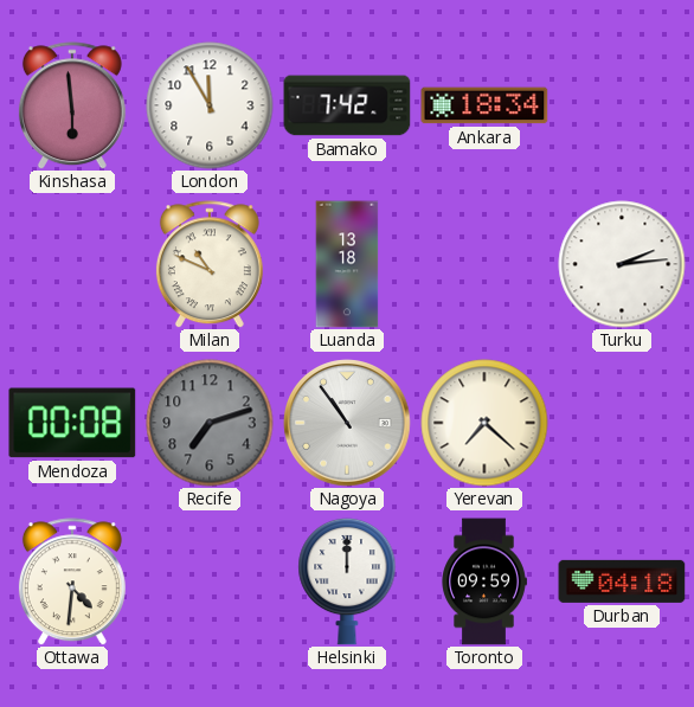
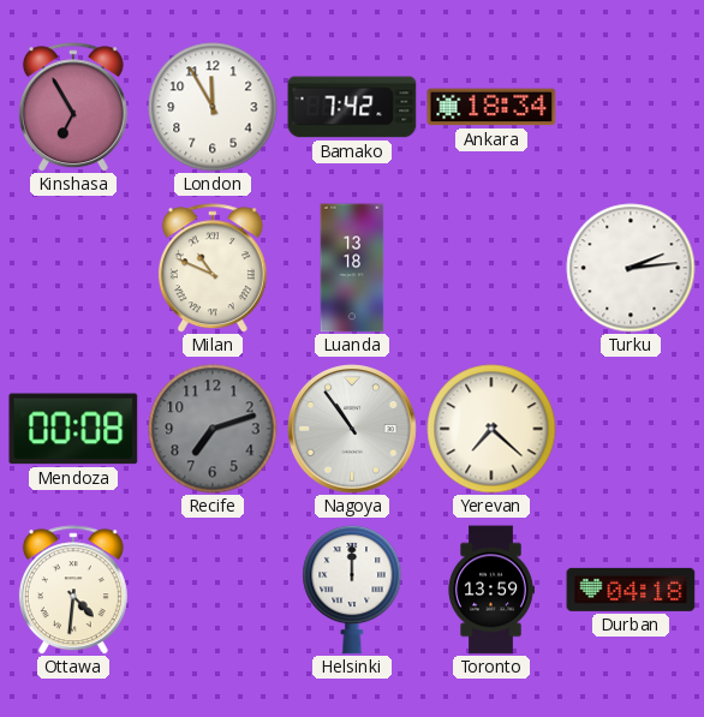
Kinshasa: 5:59 -> 6:55
Toronto: 09:59 -> 13:59
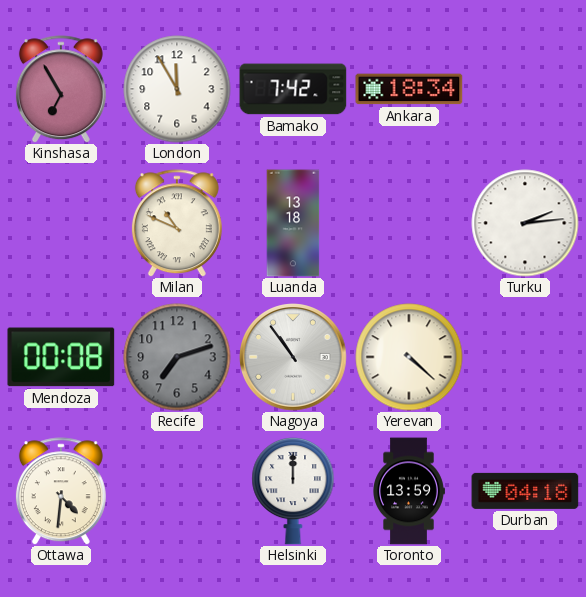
Yerevan: 7:22 -> 4:22
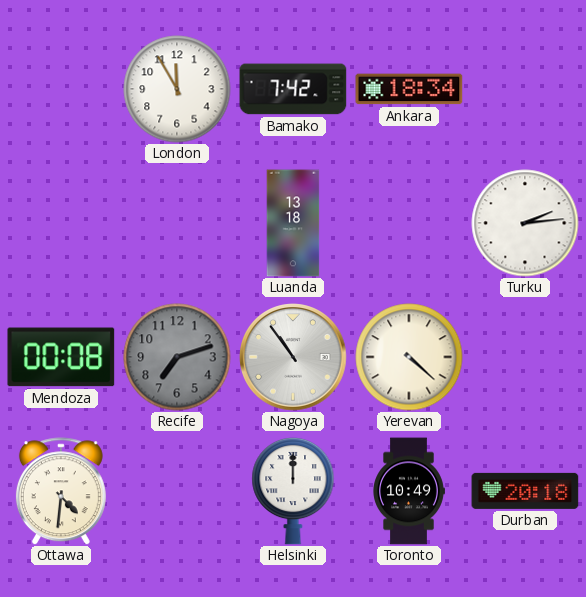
Kinshasa: 6:55 -> none
Milan: 10:49 -> none
Toronto: 13:59 -> 10:49
Durban: 04:18 -> 20:18
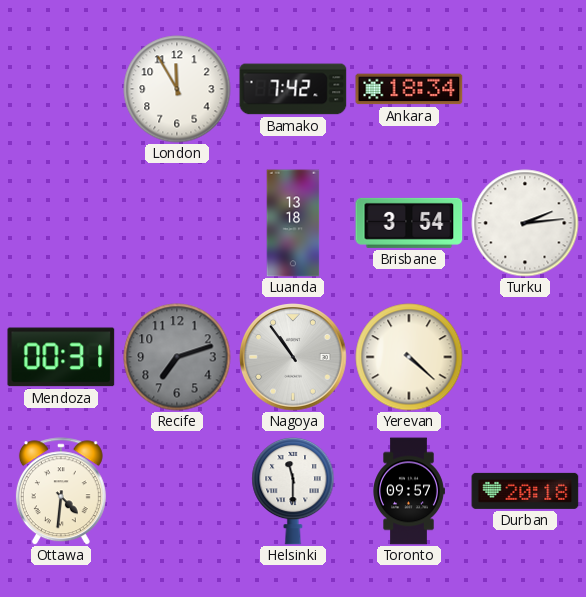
Brisbane: none -> 3:54
Mendoza: 00:08 -> 00:31
Helsinki: 12:00 -> 11:30
Toronto: 10:49 -> 09:57
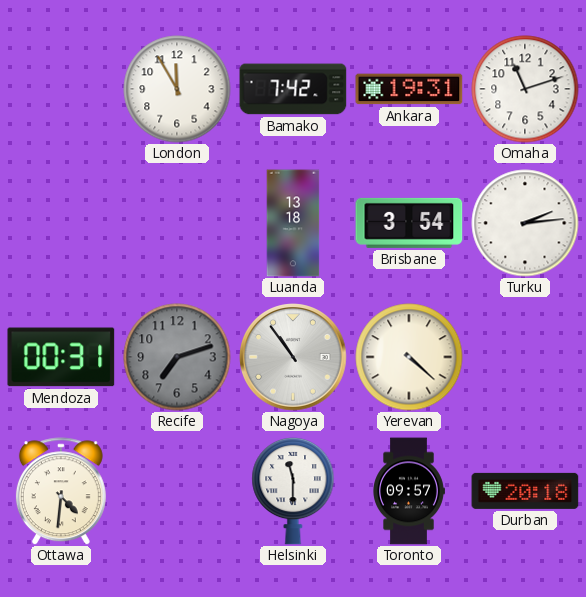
Ankara: 18:34 -> 19:31
Omaha: none -> 11:12
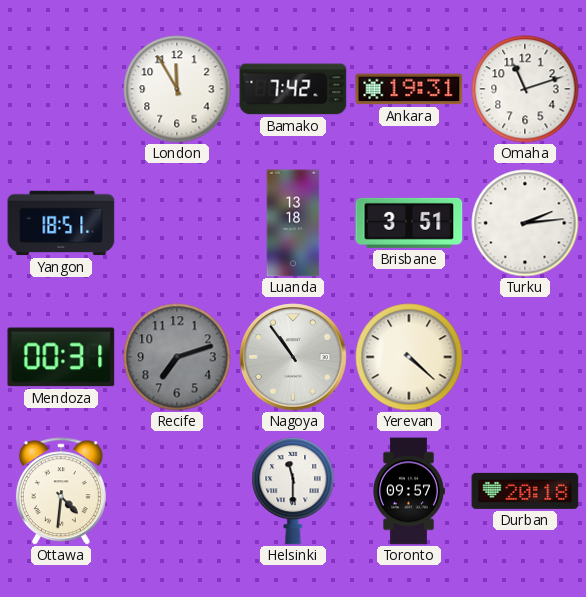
Yangon: none -> 18:51
Brisbane: 3:54 -> 3:51
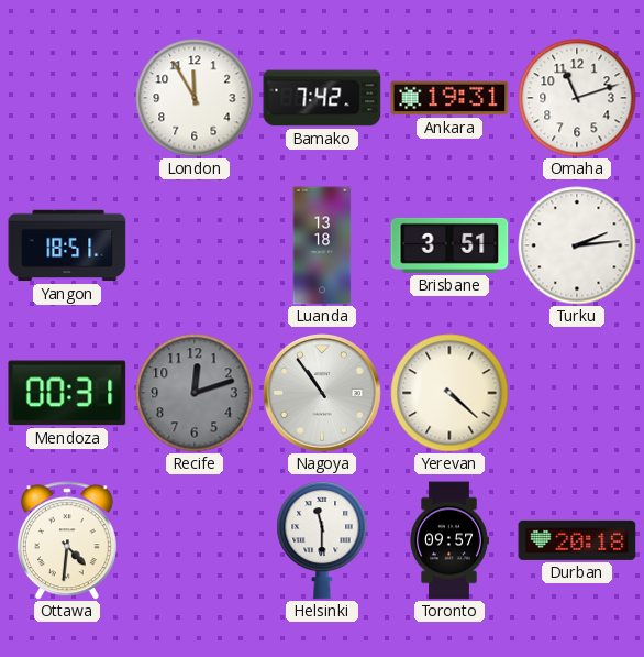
Recife: 7:12 -> 12:12
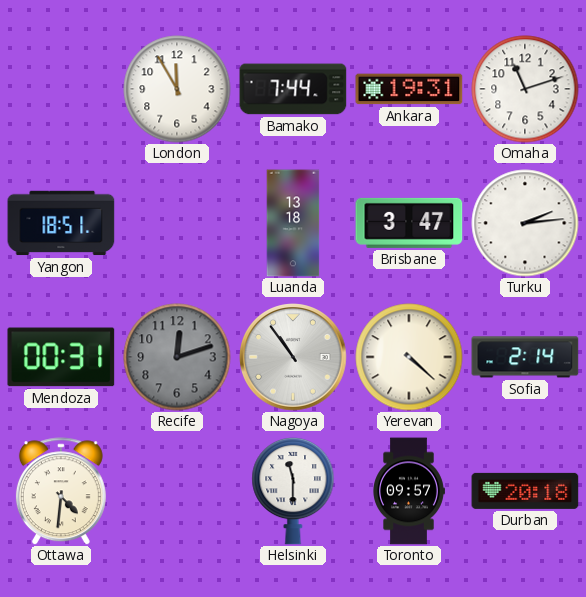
Bamako: 7:42 -> 7:44
Brisbane: 3:51 -> 3:47
Sofia: none -> 2:14
